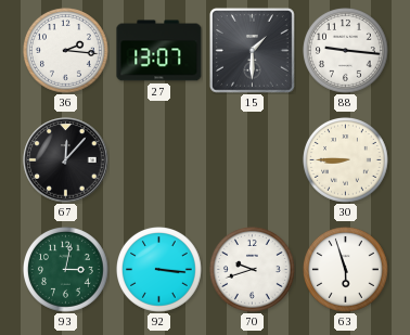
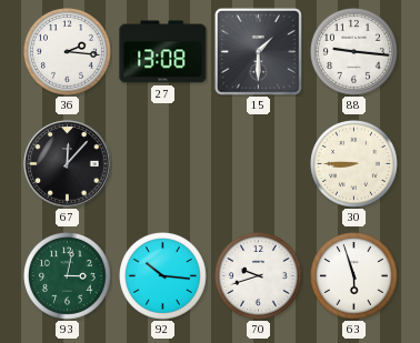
27: 13:07 -> 13:08
92: 3:16 -> 10:16
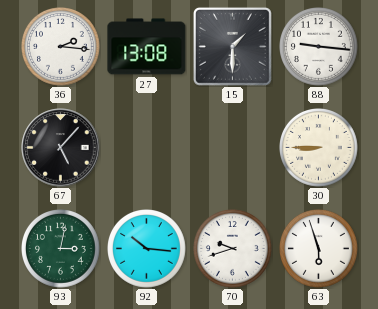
67: 12:07 -> 5:07
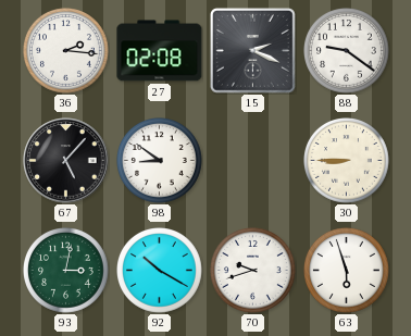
27: 13:08 -> 02:08
15: 1:30 -> 2:19
88: 9:16 -> 9:21
98: none -> 8:51
92: 10:16 -> 10:20
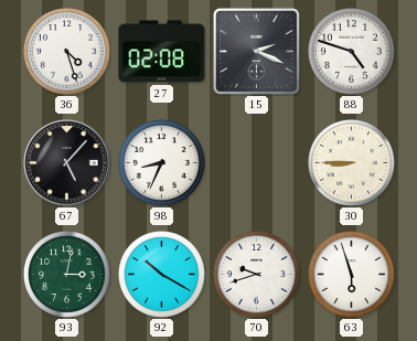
36: 2:16 -> 4:27
88: 9:21 -> 4:48
98: 8:51 -> 8:34
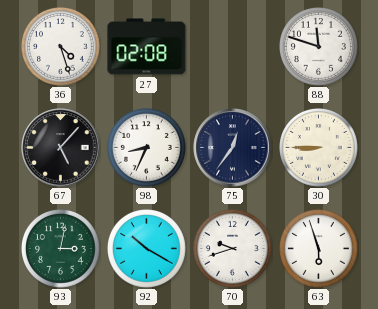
15: 2:19 -> none
88: 4:48 -> 11:48
75: none -> 12:36
